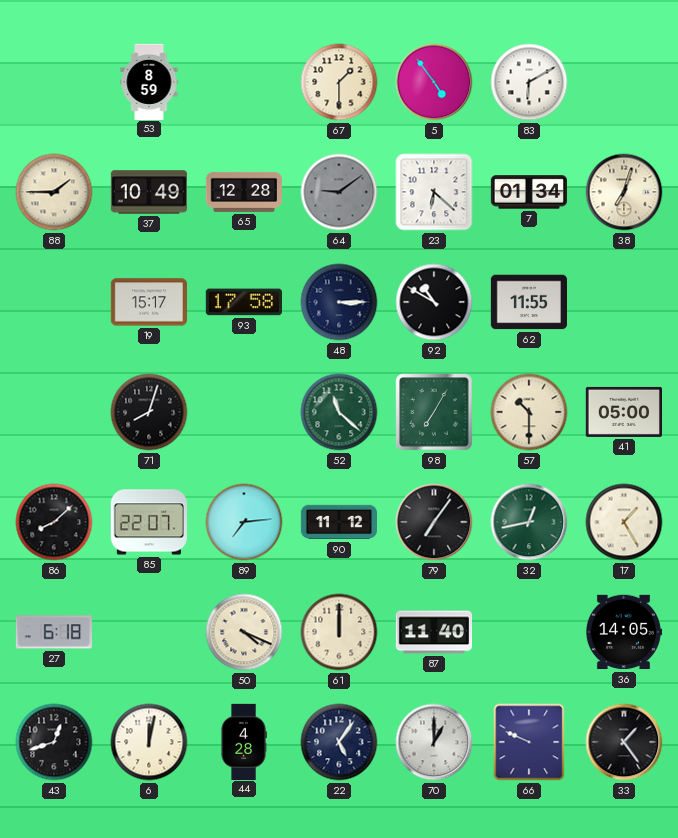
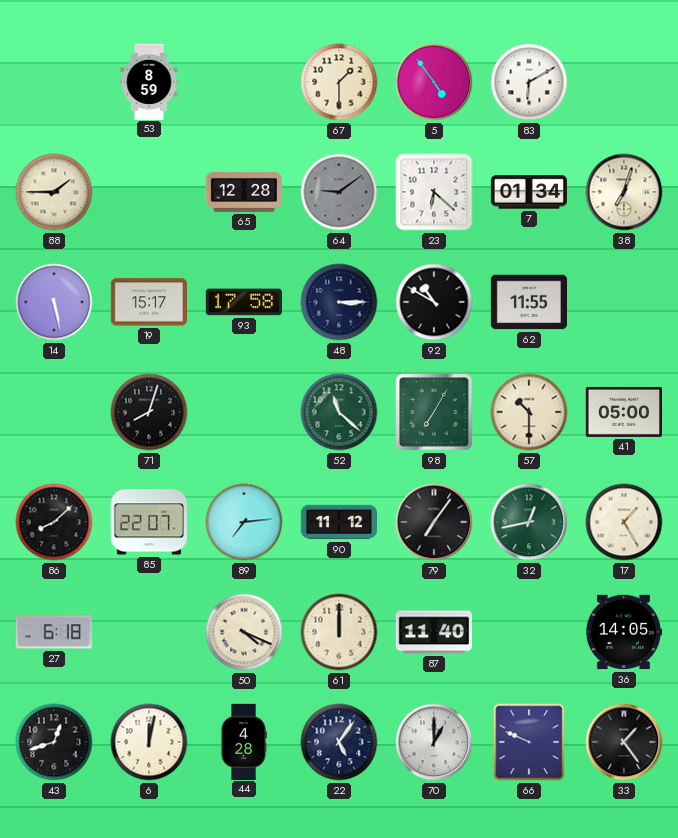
37: 10:49 -> none
14: none -> 5:28
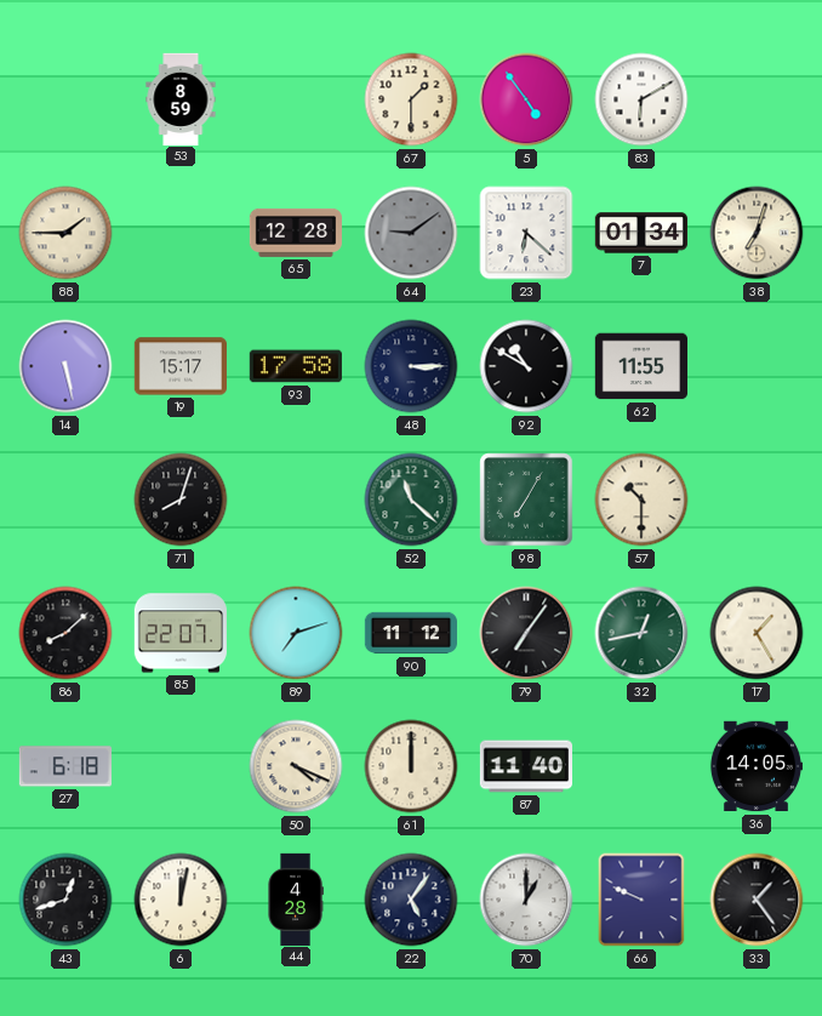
41: 05:00 -> none
89: 7:14 -> 7:12
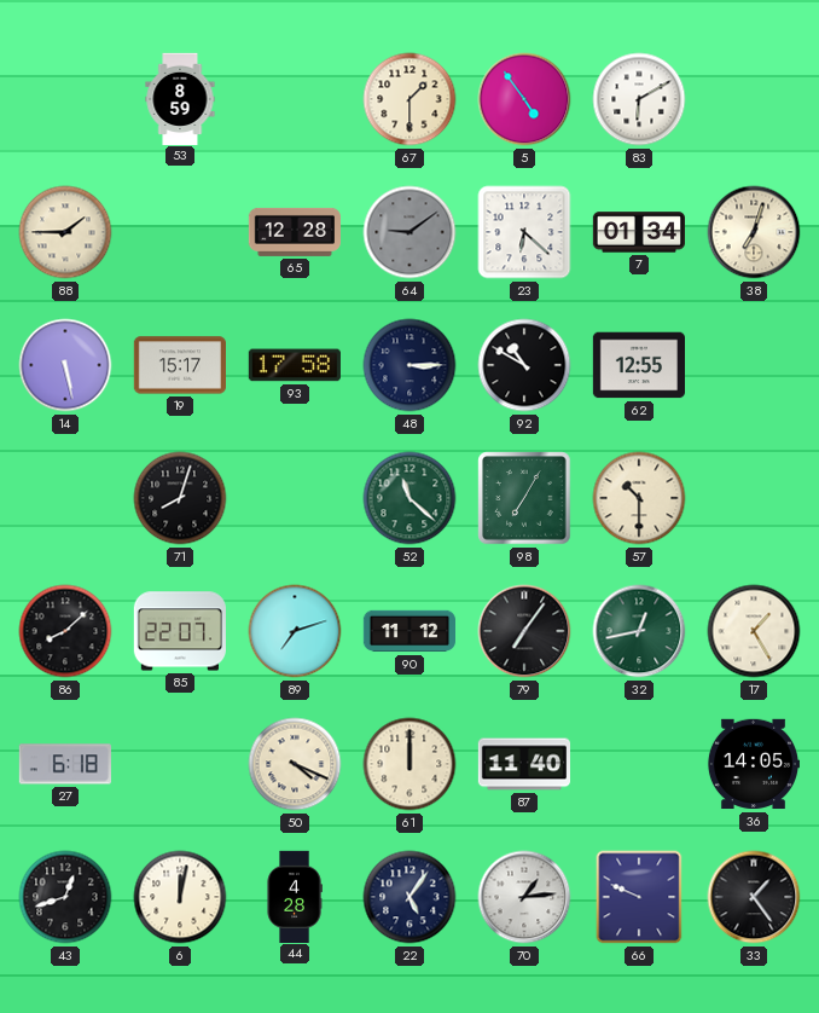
62: 11:55 -> 12:55
70: 1:00 -> 1:14
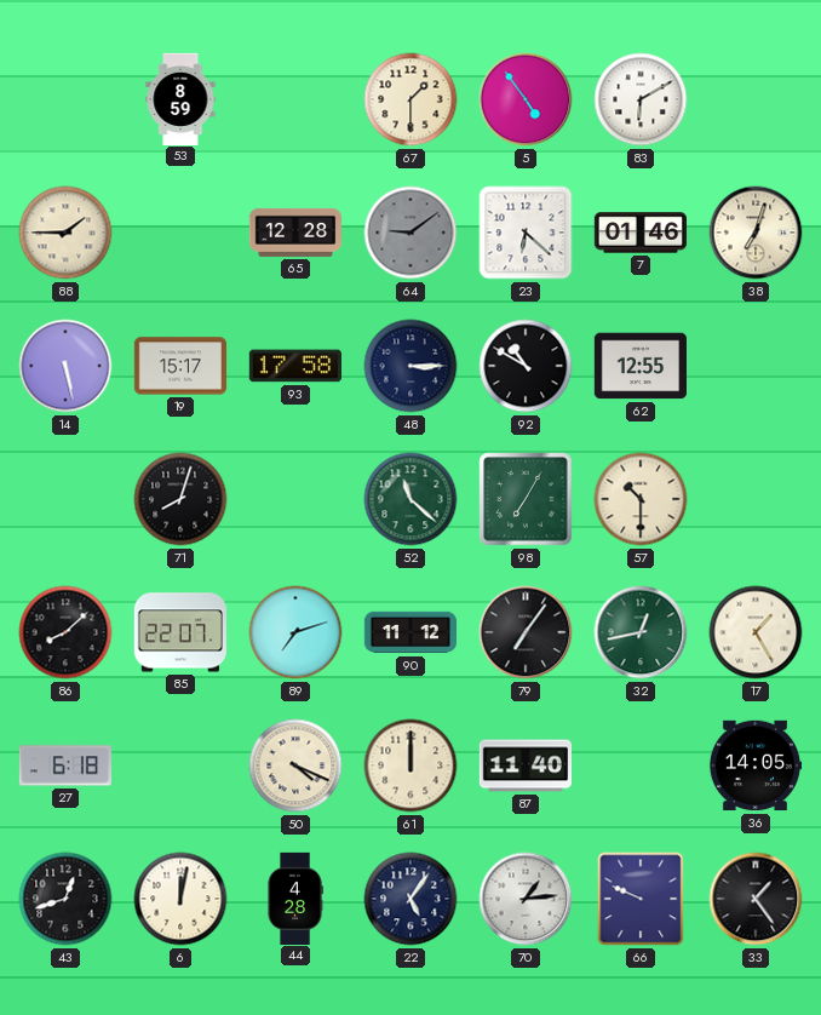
7: 01:34 -> 01:46
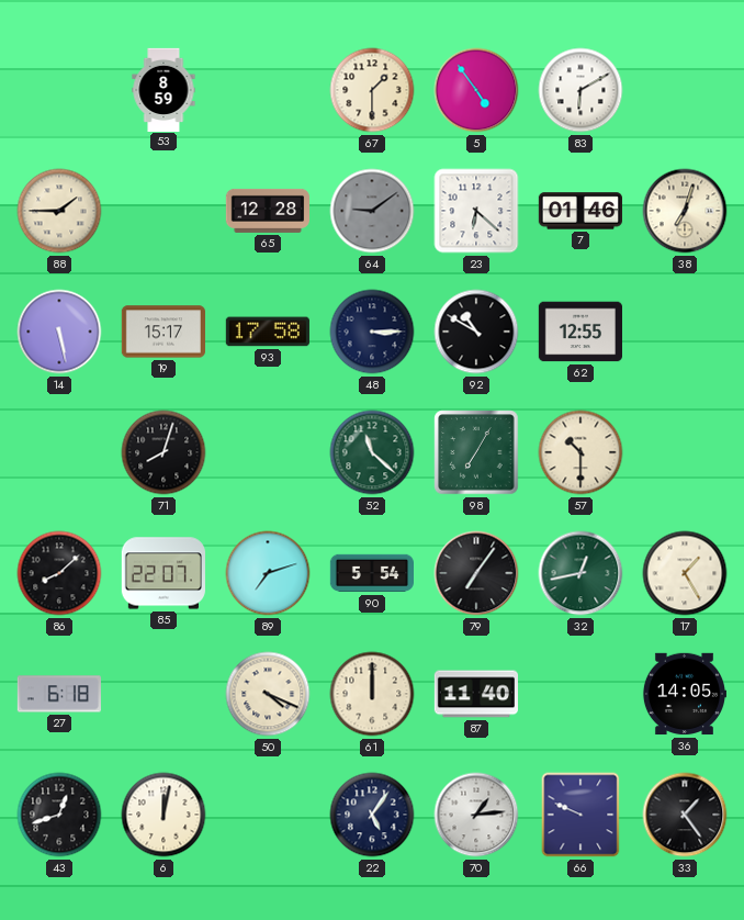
90: 11:12 -> 5:54
44: 4:28 -> none
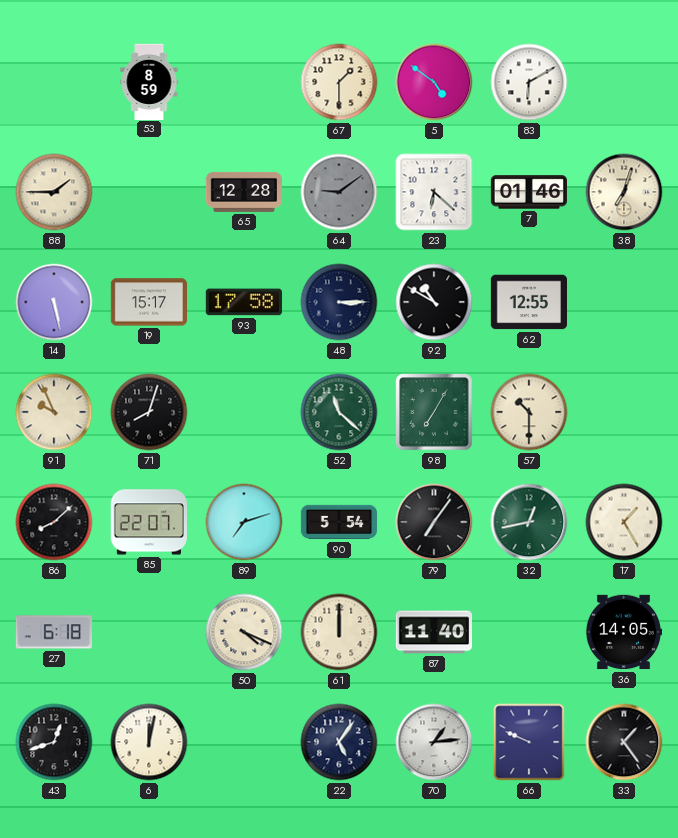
5: 4:54 -> 4:51
91: none -> 9:56
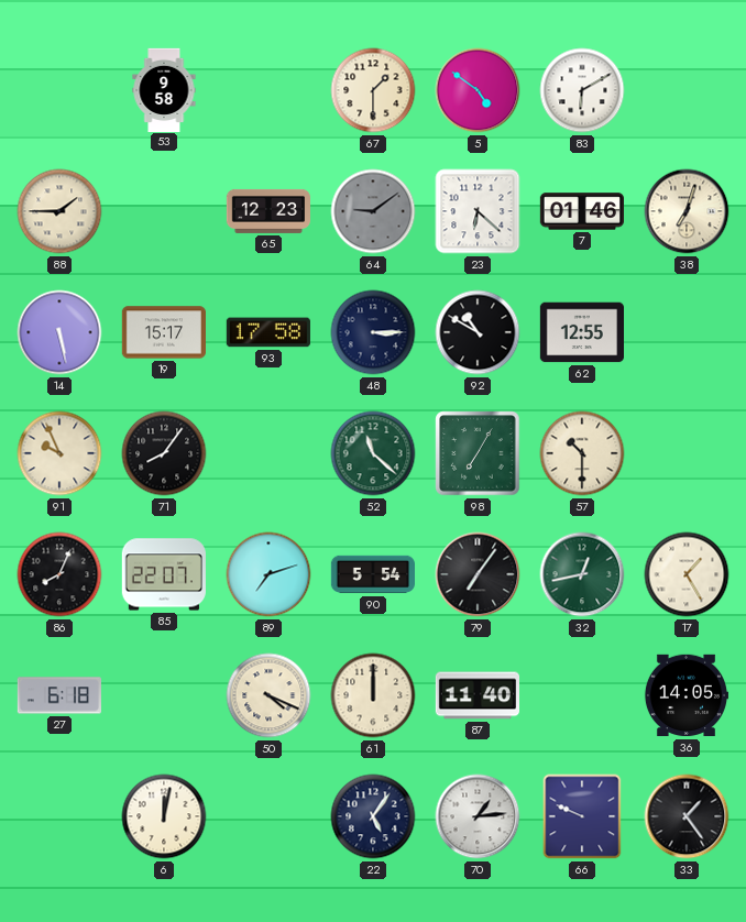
53: 8:59 -> 9:58
65: 12:28 -> 12:23
71: 8:03 -> 8:06
86: 8:08 -> 8:04
43: 12:42 -> none
